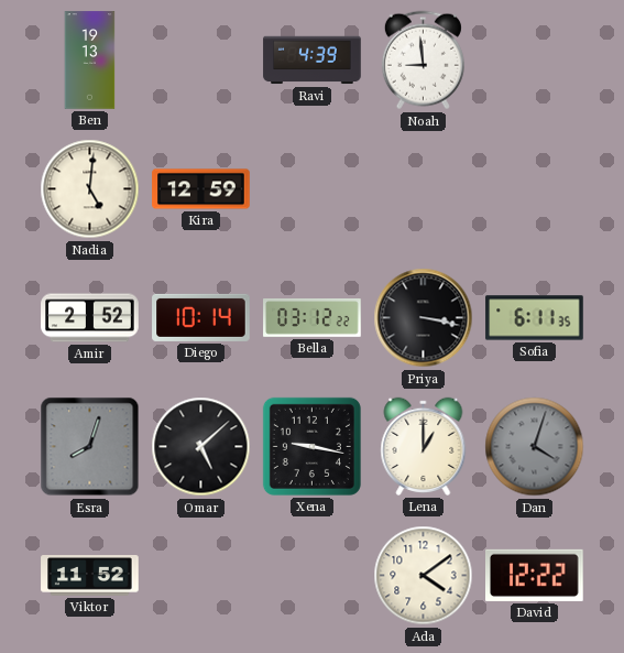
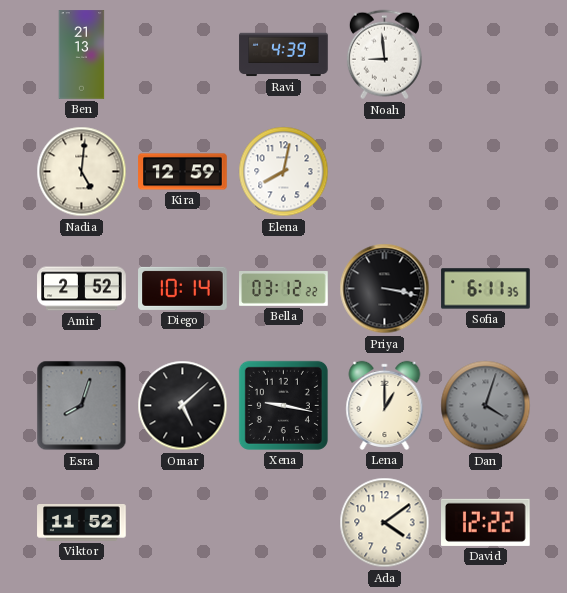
Ben: 19:13 -> 21:13
Elena: none -> 8:02
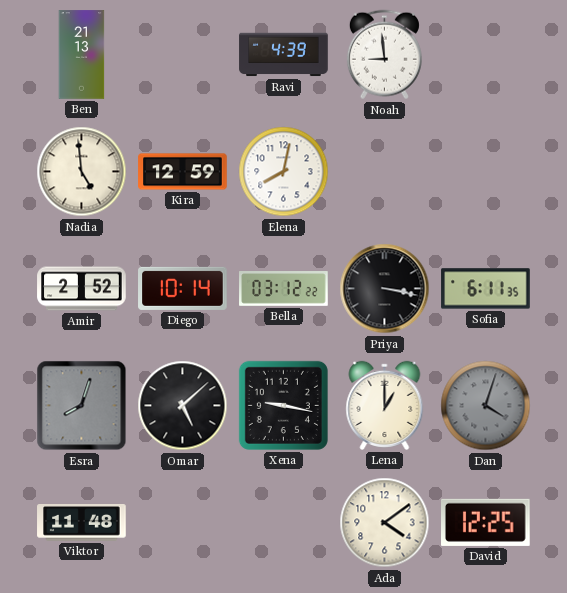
Nadia: 5:01 -> 4:59
Viktor: 11:52 -> 11:48
David: 12:22 -> 12:25
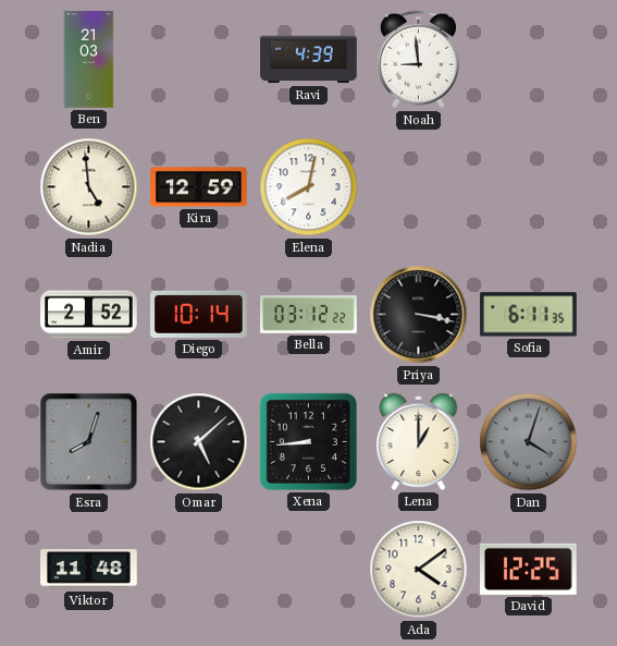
Ben: 21:13 -> 21:03
Xena: 9:17 -> 8:44
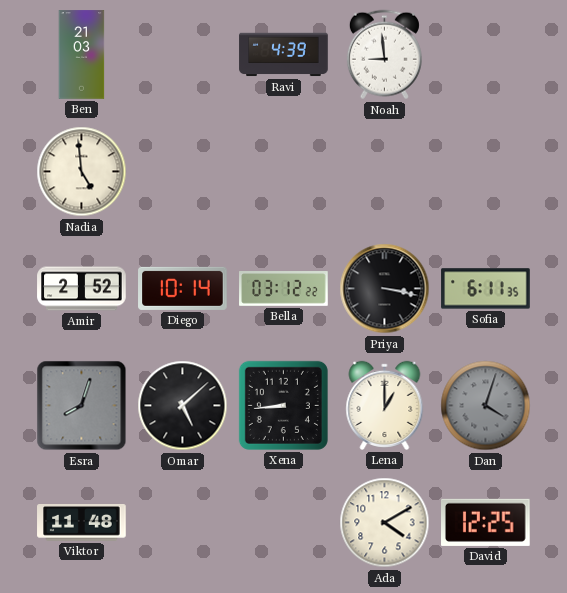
Kira: 12:59 -> none
Elena: 8:02 -> none
Ada: 4:09 -> 4:10
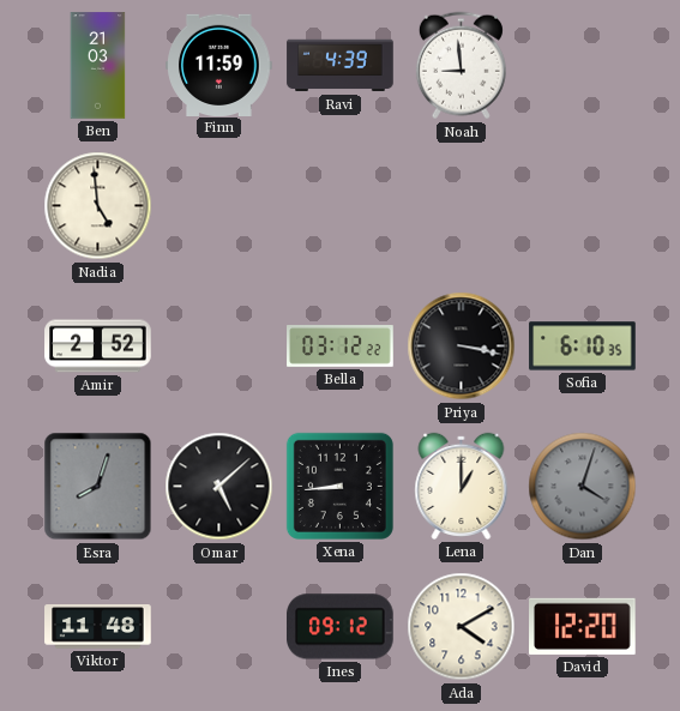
Finn: none -> 11:59
Diego: 10:14 -> none
Sofia: 6:11 -> 6:10
Ines: none -> 09:12
David: 12:25 -> 12:20
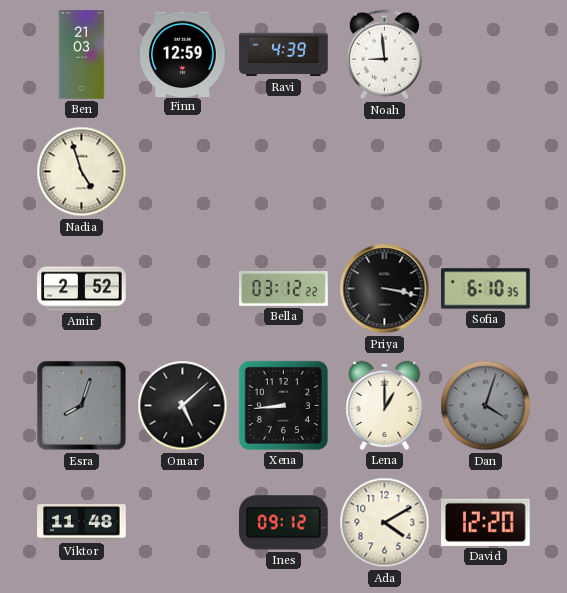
Finn: 11:59 -> 12:59
Nadia: 4:59 -> 4:57
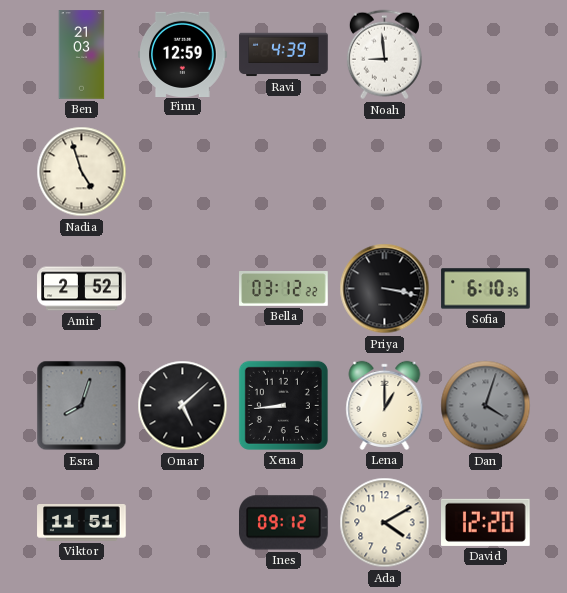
Viktor: 11:48 -> 11:51
